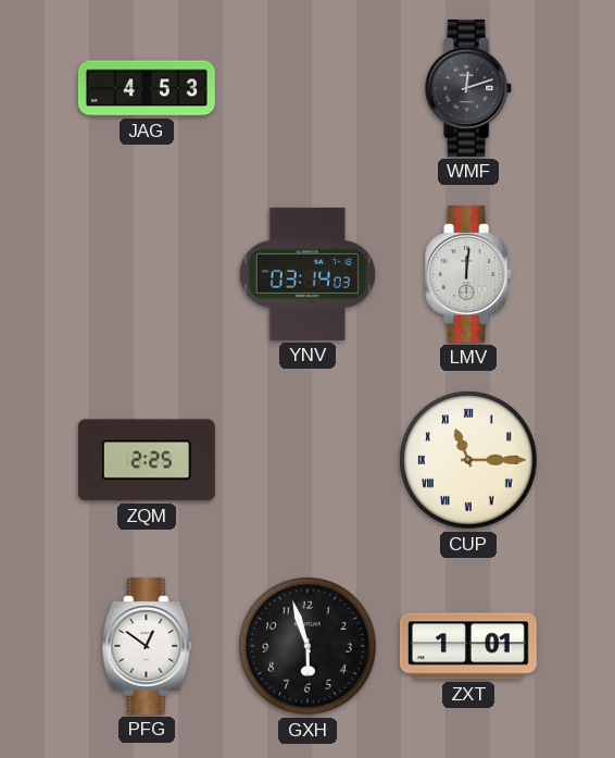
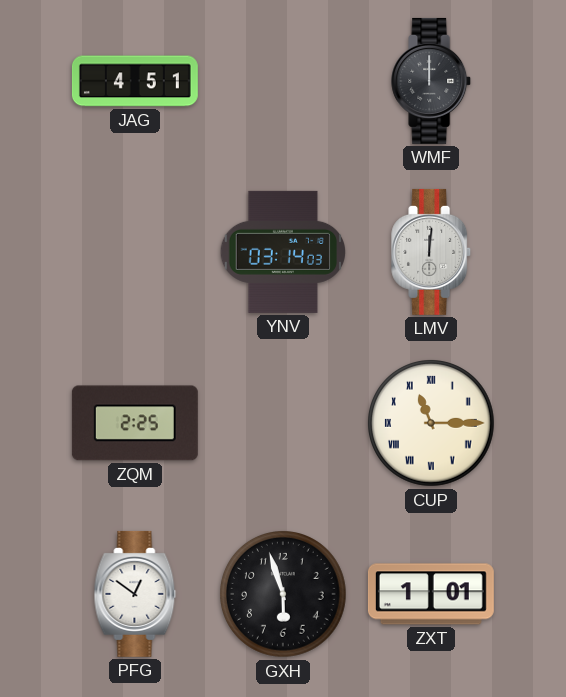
JAG: 4:53 -> 4:51
WMF: 12:12 -> 12:00
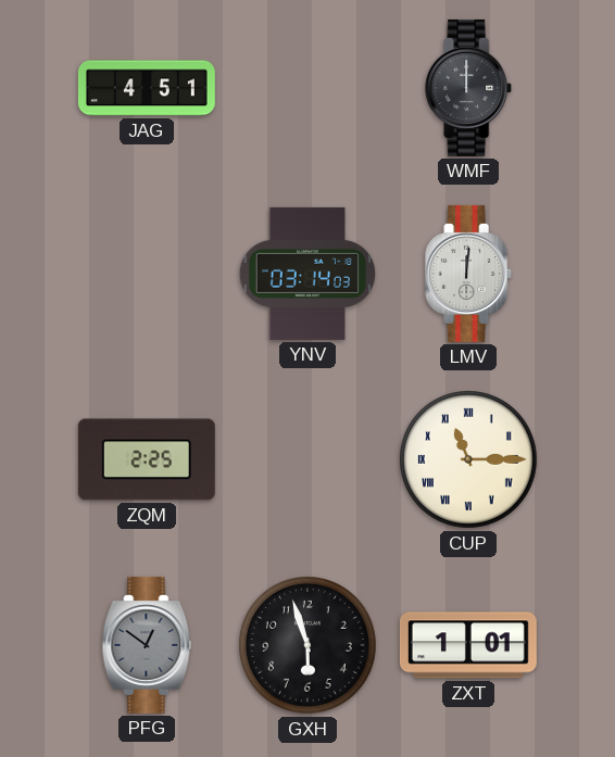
PFG dial: white -> grey
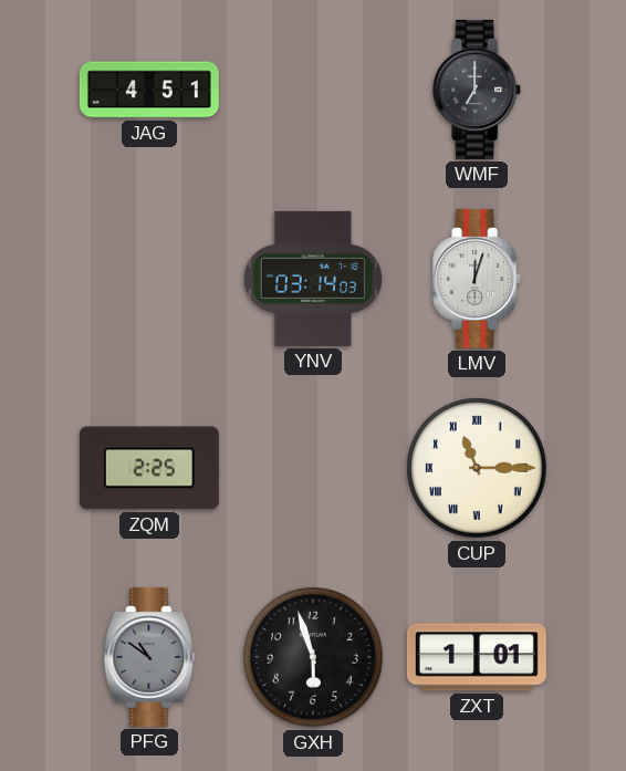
WMF: 12:00 -> 7:00
LMV: 12:01 -> 12:03
PFG: 12:51 -> 10:51
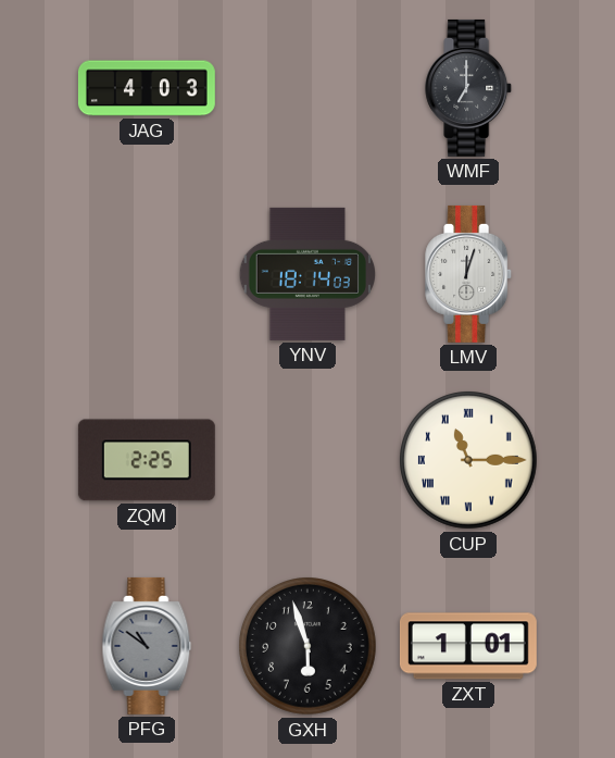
JAG: 4:51 -> 4:03
YNV: 03:14 -> 18:14
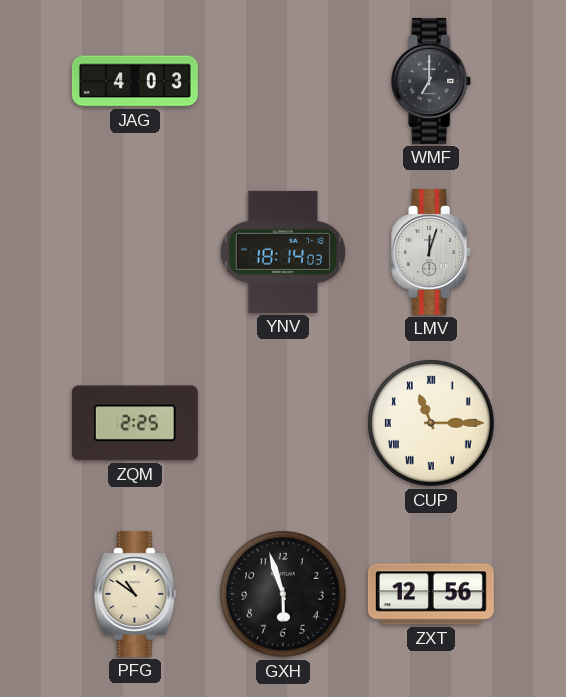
PFG dial: grey -> cream
ZXT: 1:01 -> 12:56
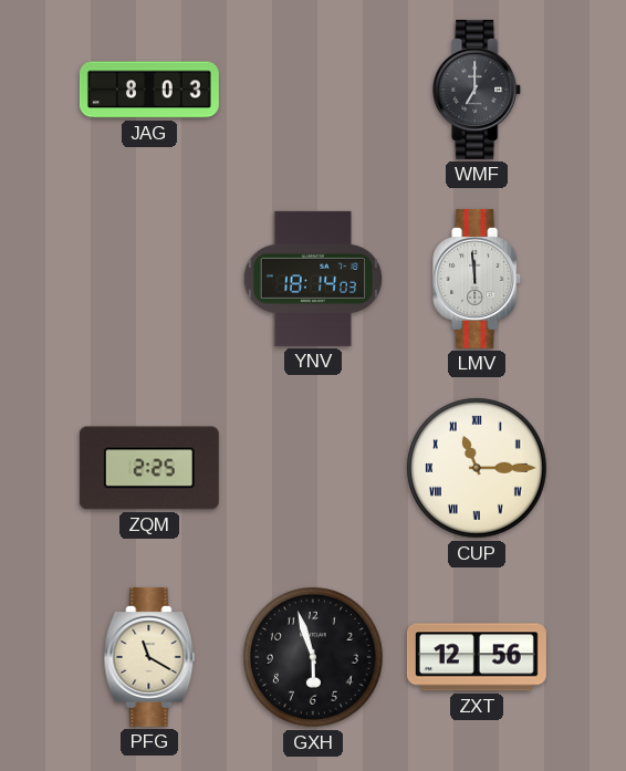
JAG: 4:03 -> 8:03
LMV: 12:03 -> 11:59
PFG: 10:51 -> 11:20
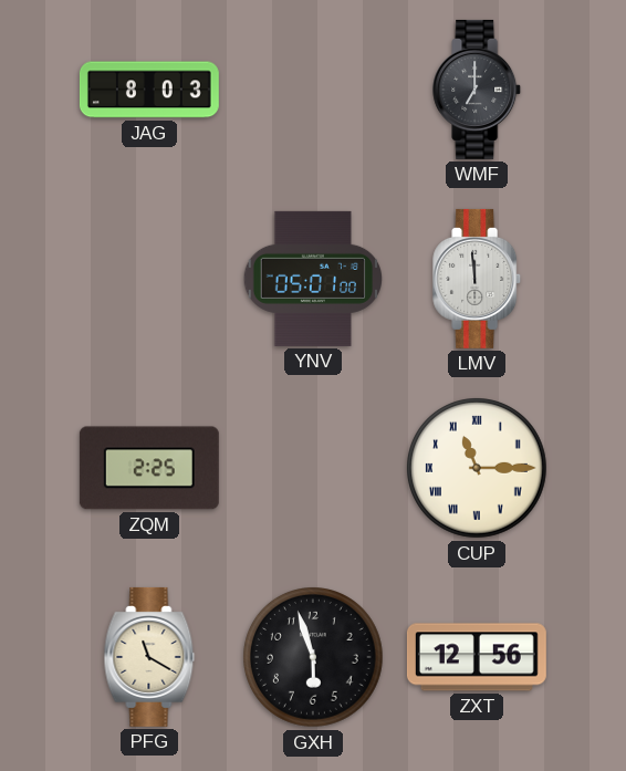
YNV: 18:14 -> 05:01
